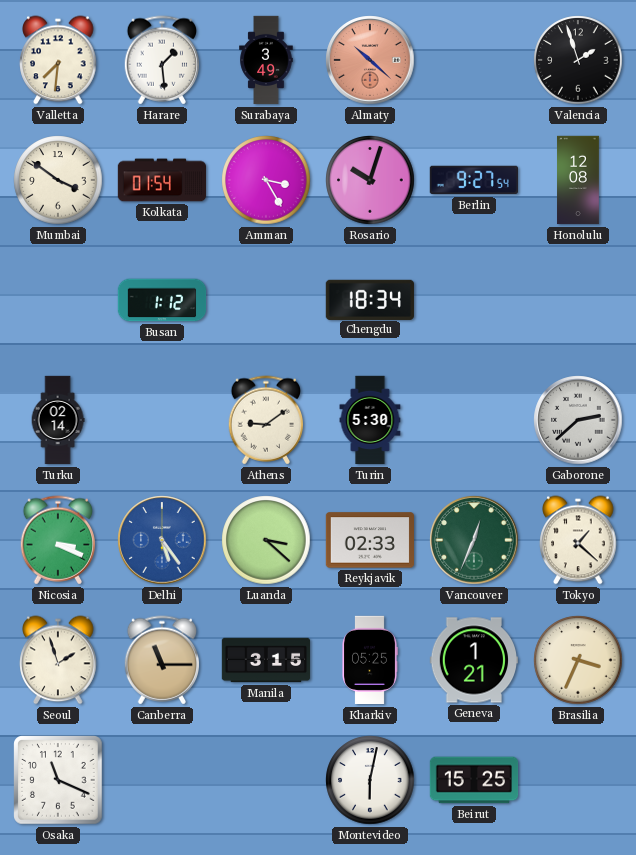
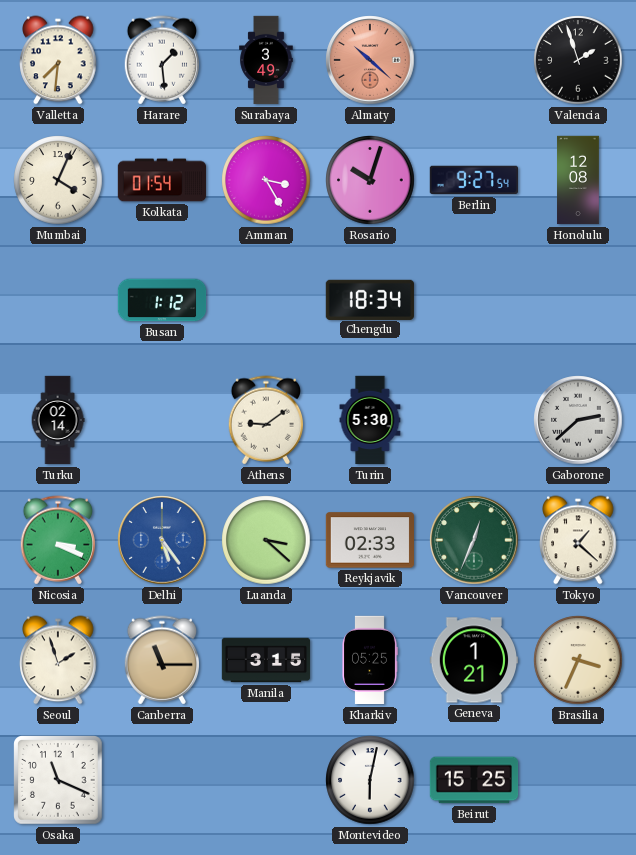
Mumbai: 3:51 -> 4:04
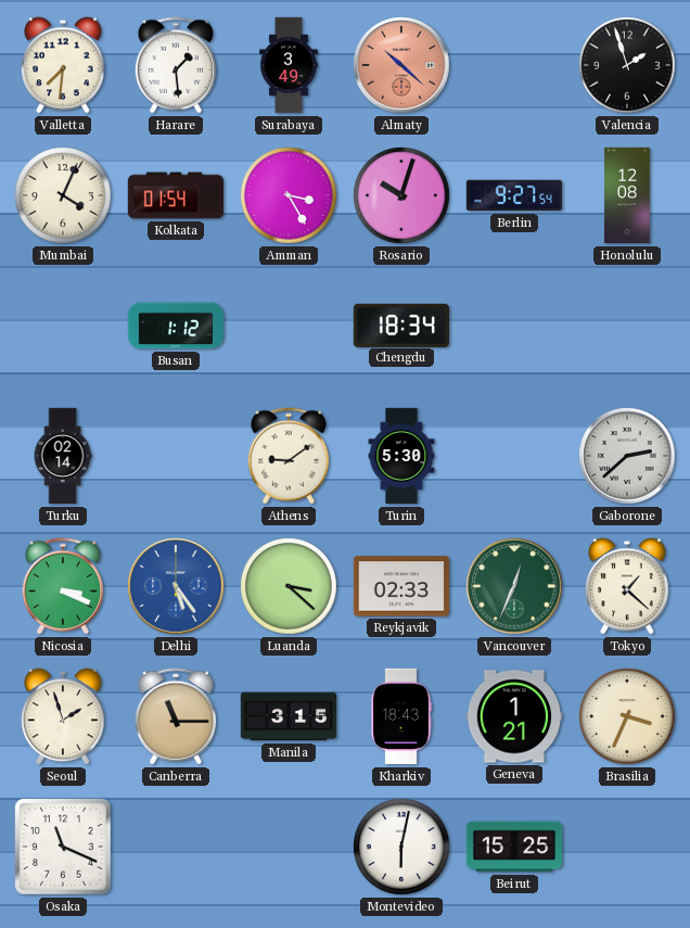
Kharkiv: 05:25 -> 18:43
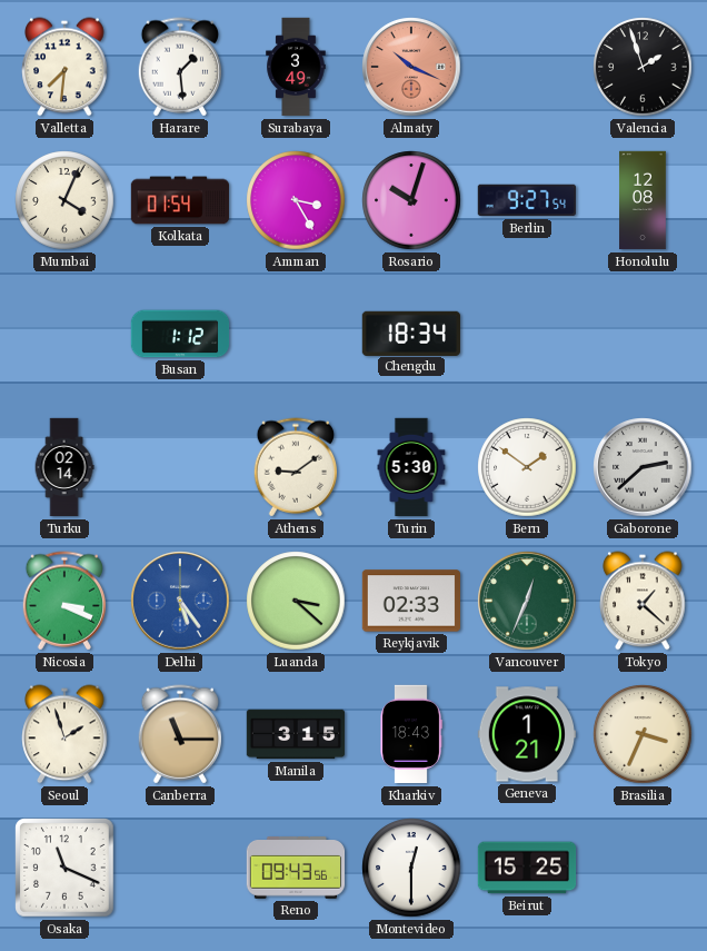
Almaty: 10:22 -> 10:19
Bern: none -> 1:51
Reno: none -> 09:43
Montevideo: 6:02 -> 12:30
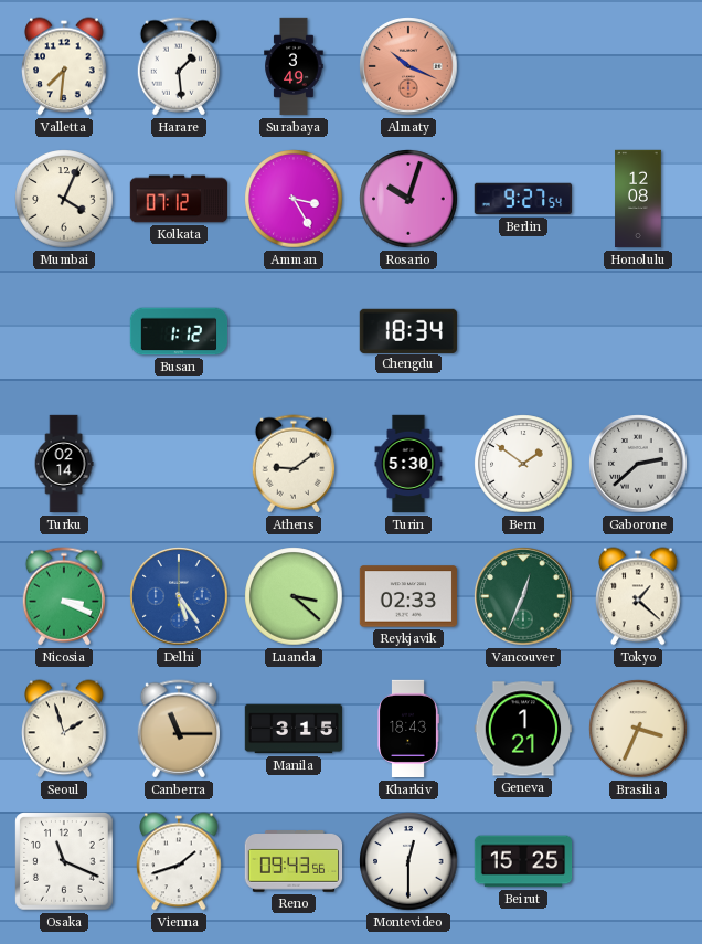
Valencia: 1:57 -> none
Kolkata: 01:54 -> 07:12
Vienna: none -> 1:42
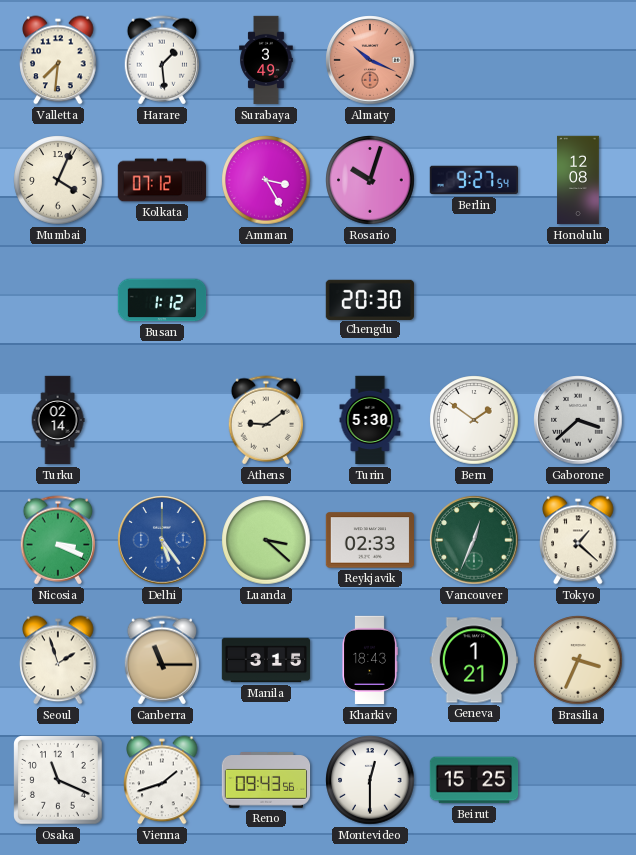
Chengdu: 18:34 -> 20:30
Gaborone: 2:38 -> 3:38
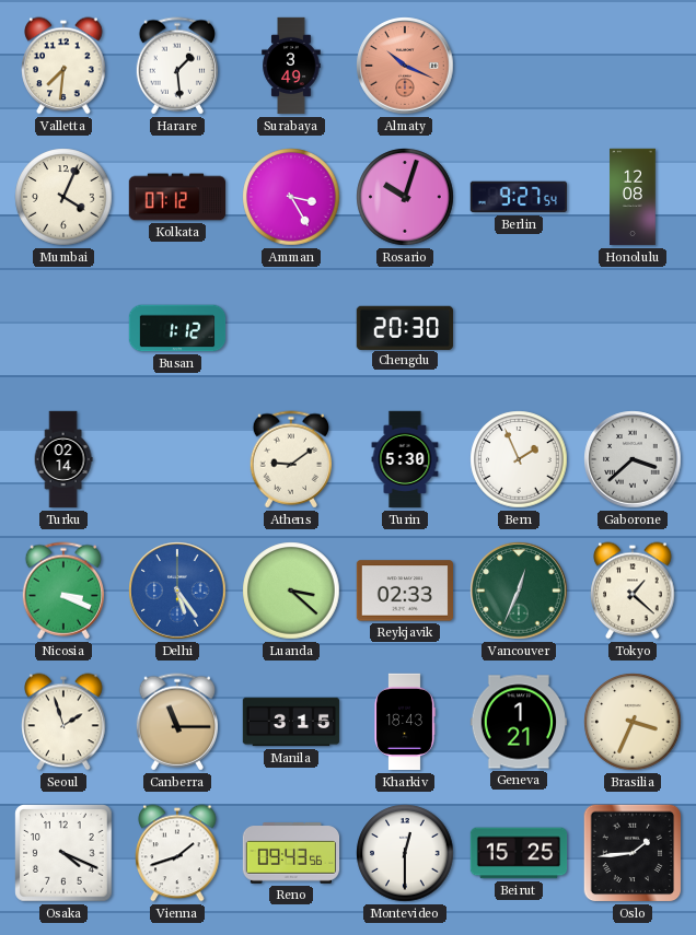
Bern: 1:51 -> 1:56
Osaka: 11:19 -> 4:19
Oslo: none -> 1:44
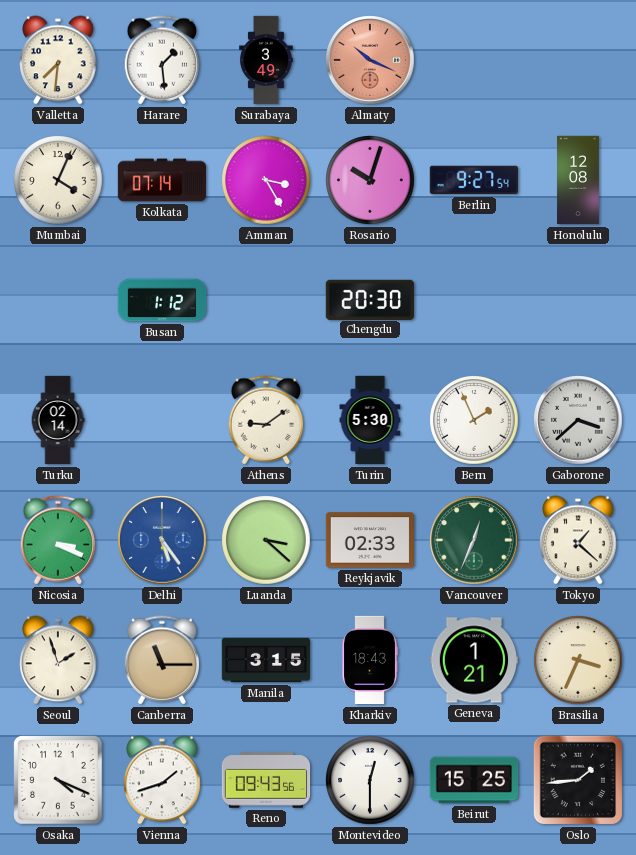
Kolkata: 07:12 -> 07:14
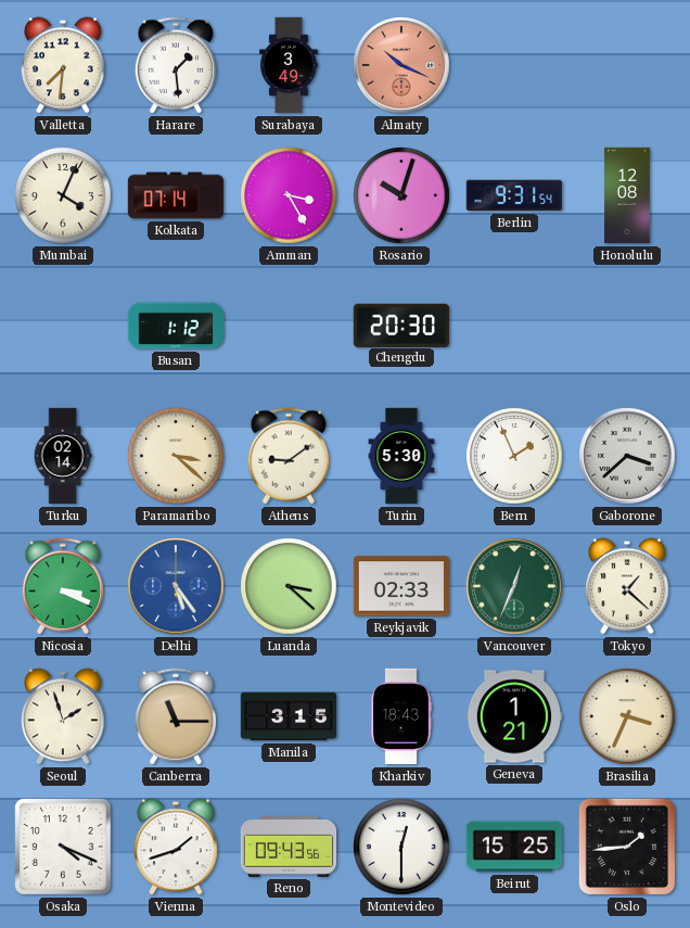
Berlin: 9:27 -> 9:31
Paramaribo: none -> 3:22
